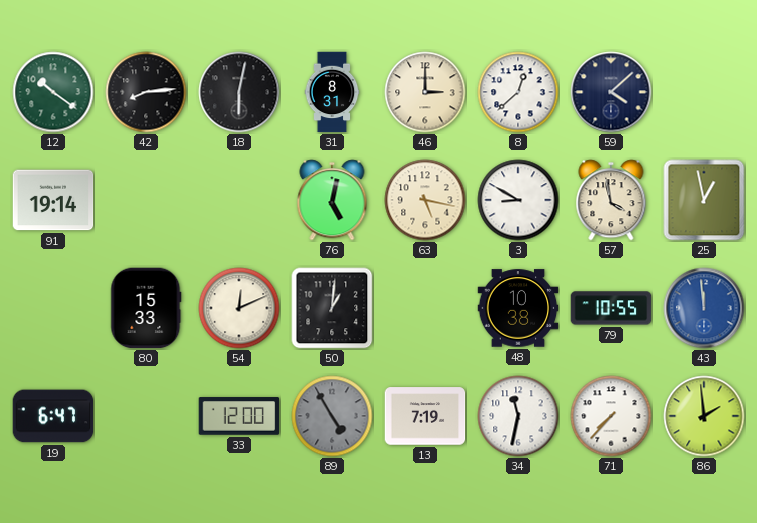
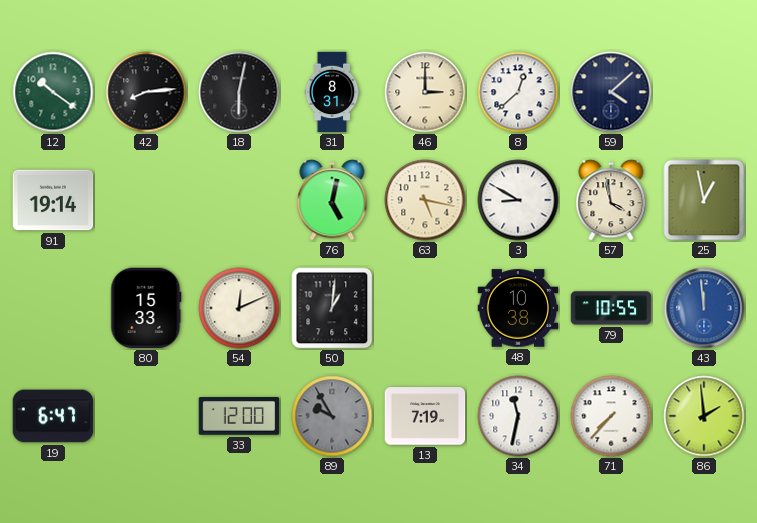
89: 4:55 -> 9:55
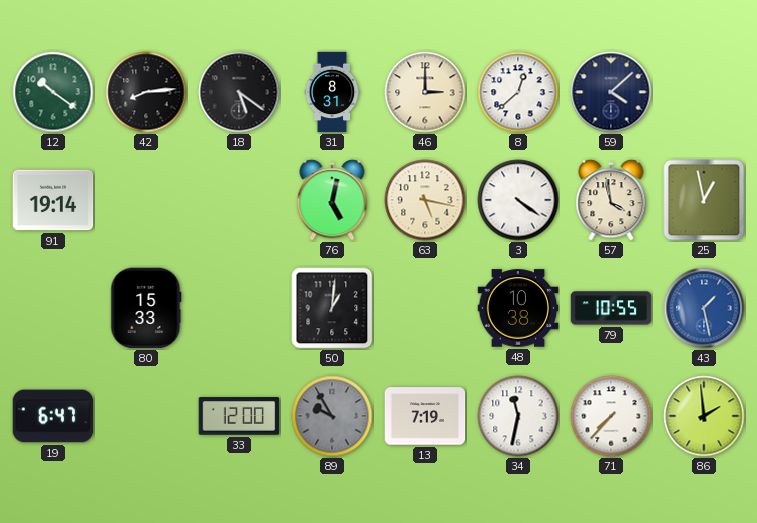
18: 6:02 -> 5:21
3: 8:50 -> 4:21
54: 12:11 -> none
43: 11:59 -> 1:28
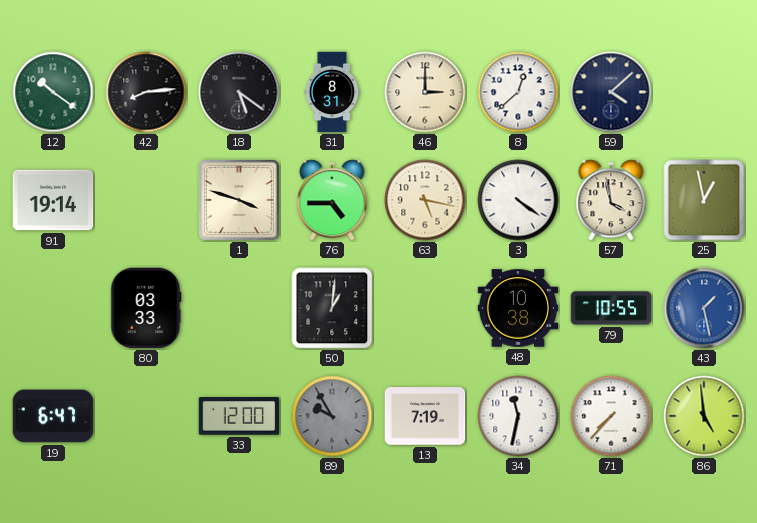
1: none -> 3:48
76: 5:02 -> 4:45
80: 15:33 -> 03:33
86: 1:59 -> 4:59
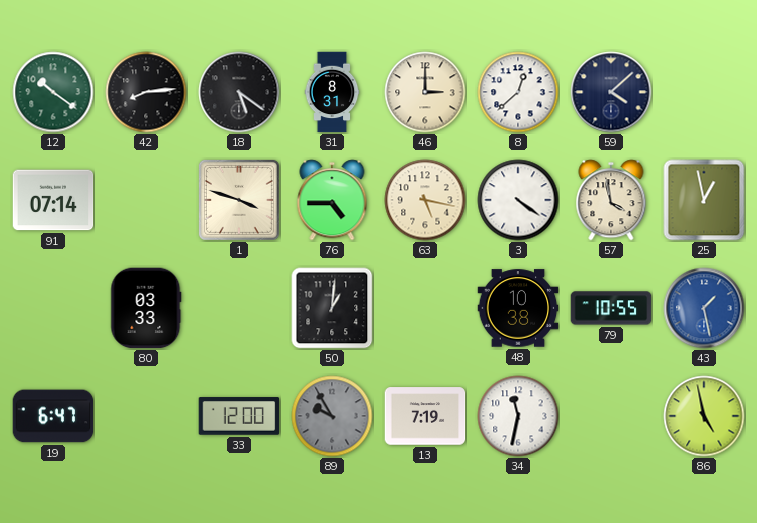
91: 19:14 -> 07:14
71: 7:37 -> none
86: 4:59 -> 4:58
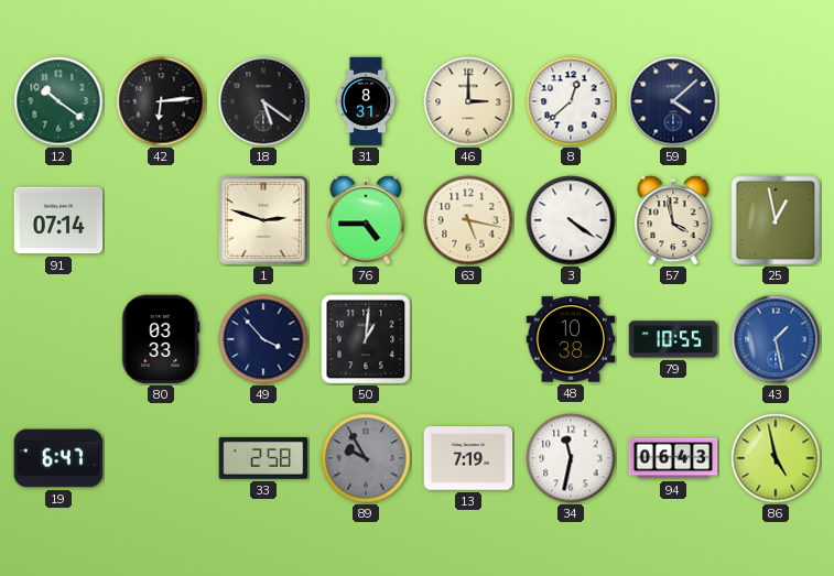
42: 8:14 -> 6:14
1: 3:48 -> 2:48
49: none -> 3:53
33: 12:00 -> 2:58
94: none -> 06:43
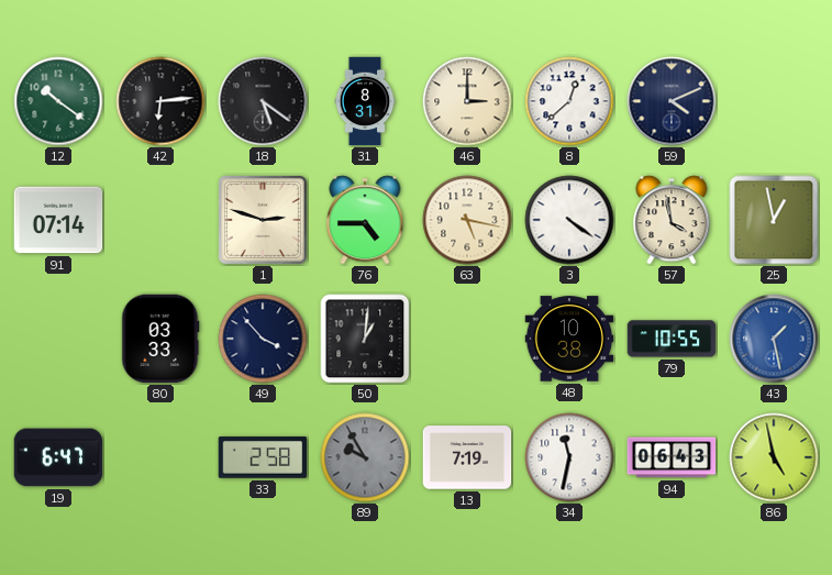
59: 4:08 -> 4:11
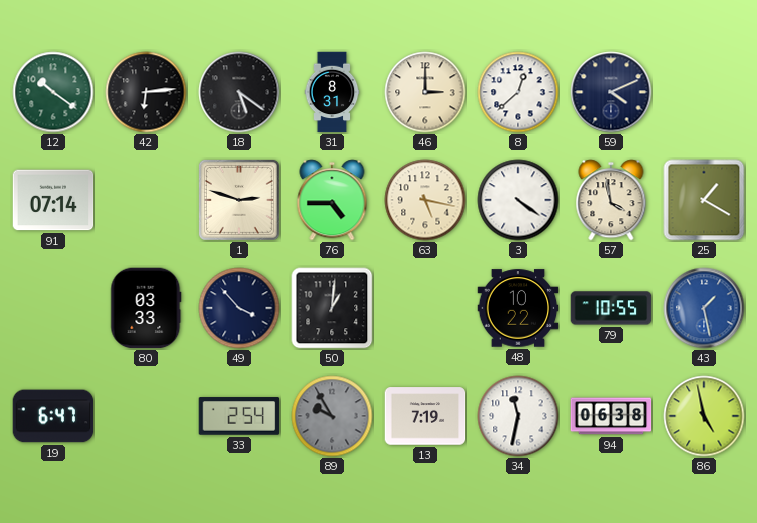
25: 12:58 -> 1:20
48: 10:38 -> 10:22
33: 2:58 -> 2:54
94: 06:43 -> 06:38
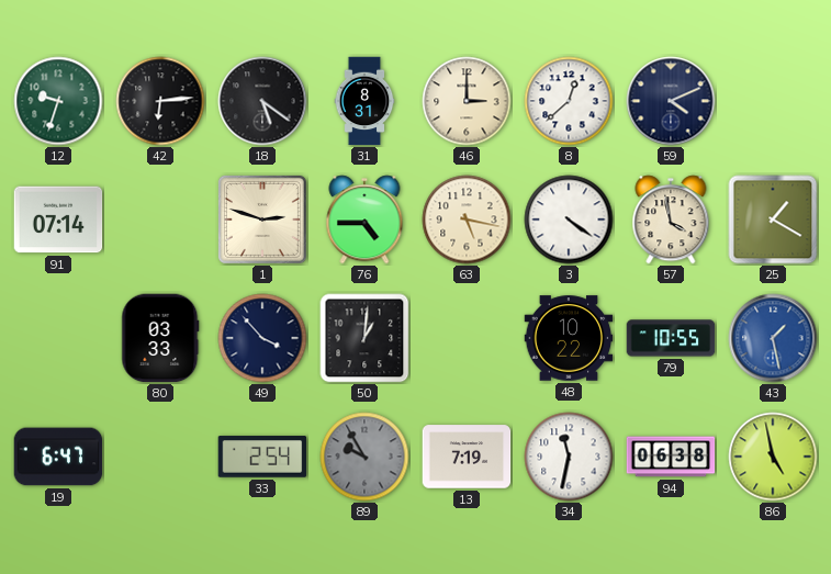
12: 10:21 -> 9:33
